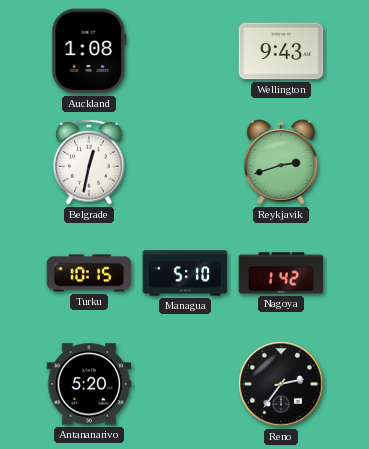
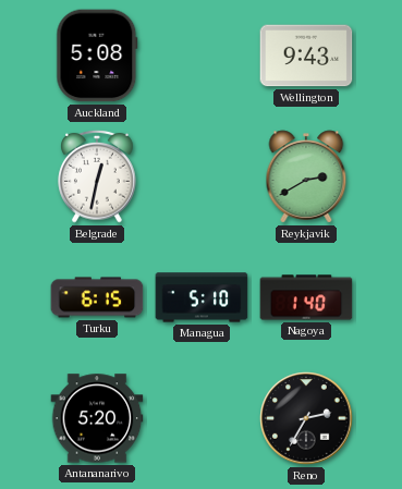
Auckland: 1:08 -> 5:08
Reykjavik: 2:42 -> 2:40
Turku: 10:15 -> 6:15
Nagoya: 1:42 -> 1:40
Reno: 2:36 -> 2:35
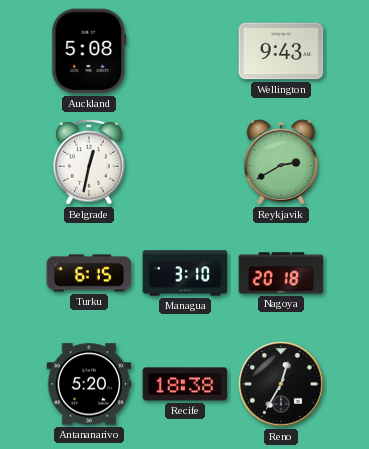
Managua: 5:10 -> 3:10
Nagoya: 1:40 -> 20:18
Recife: none -> 18:38
Reno: 2:35 -> 12:35
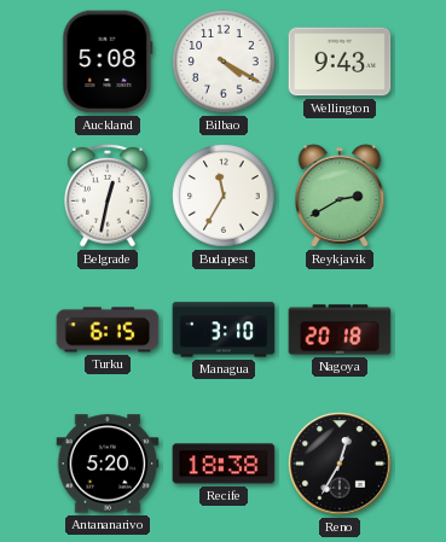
Bilbao: none -> 4:20
Budapest: none -> 11:35
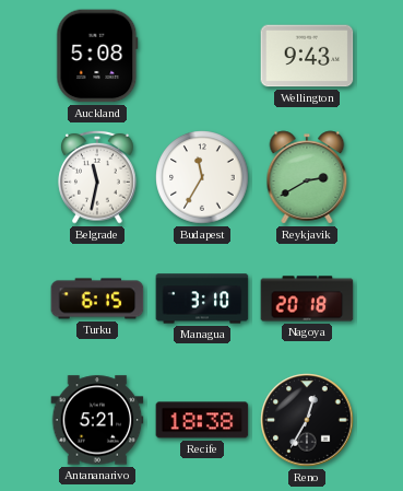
Bilbao: 4:20 -> none
Belgrade: 12:32 -> 11:32
Antananarivo: 5:20 -> 5:21
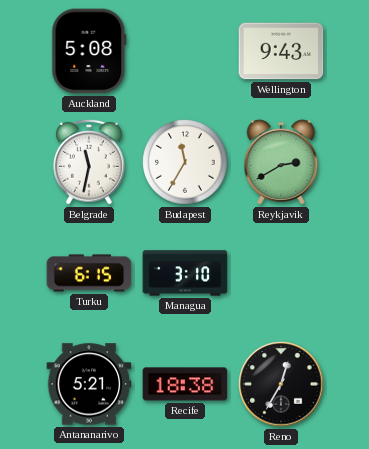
Nagoya: 20:18 -> none
